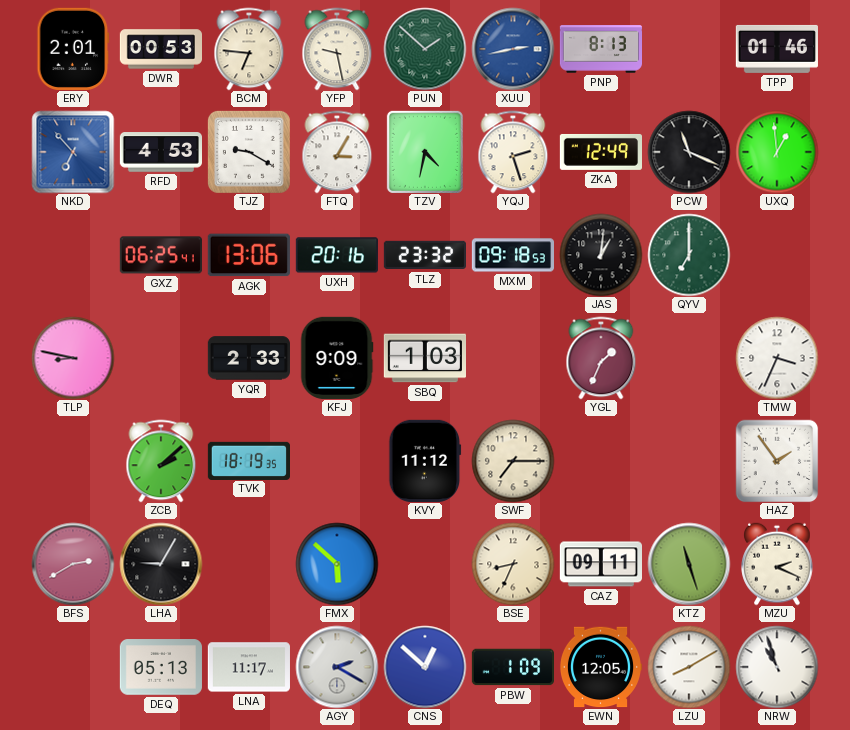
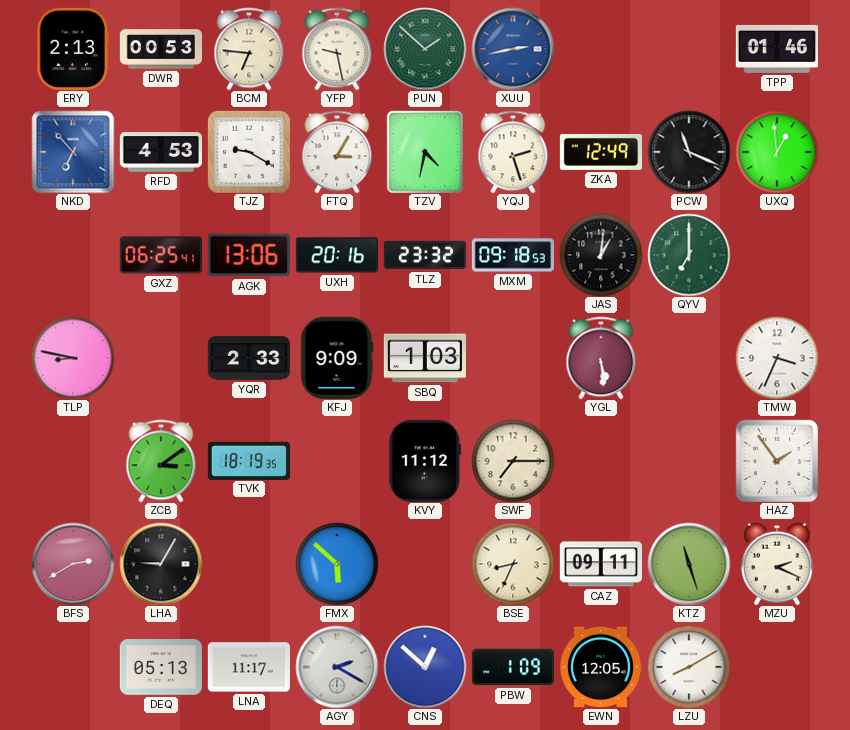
ERY: 2:01 -> 2:13
PNP: 8:13 -> none
YGL: 1:34 -> 5:29
ZCB: 2:08 -> 3:09
NRW: 10:57 -> none
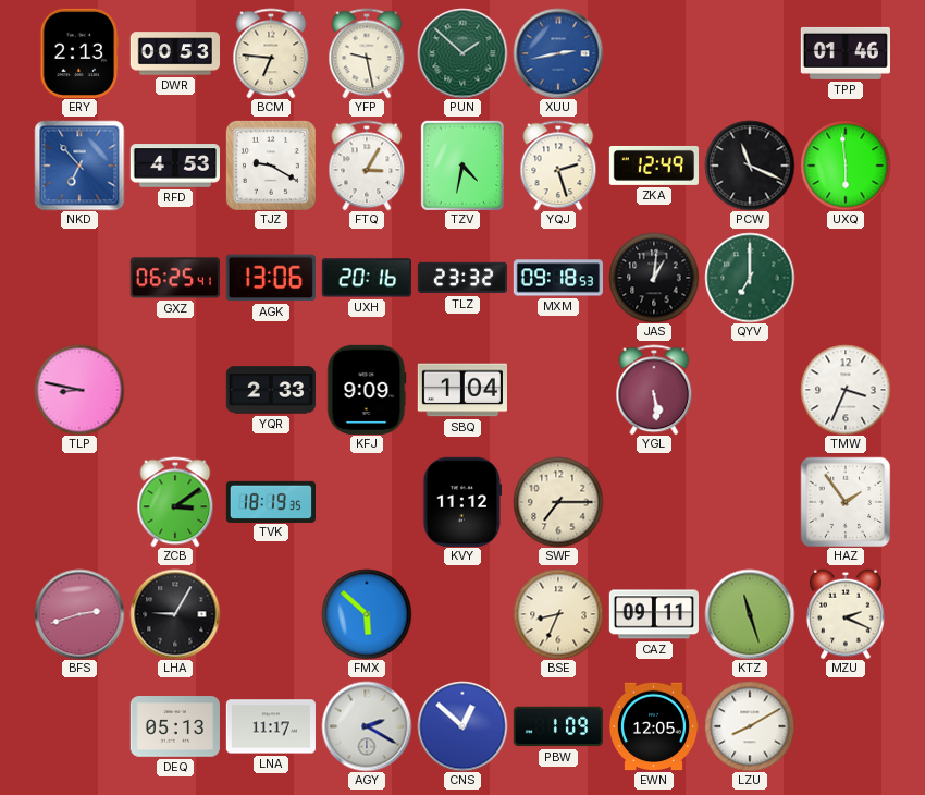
UXQ: 12:59 -> 5:59
SBQ: 1:03 -> 1:04
BFS: 2:40 -> 2:42
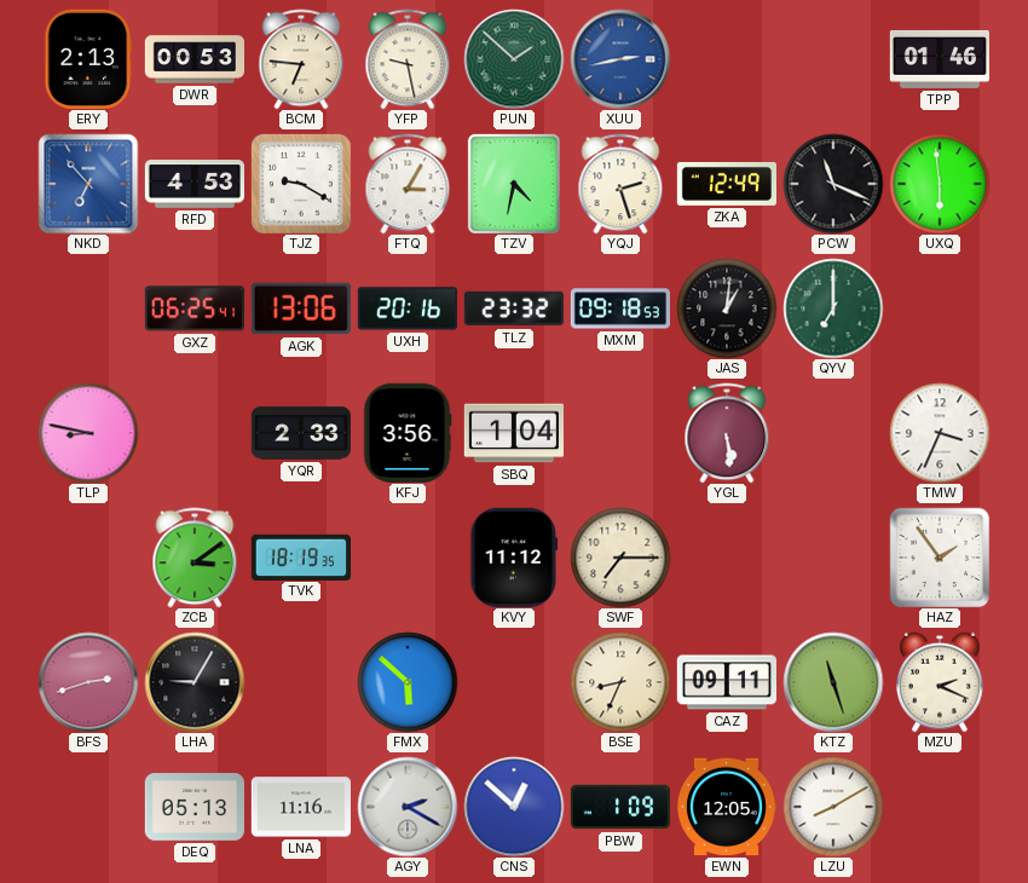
KFJ: 9:09 -> 3:56
LNA: 11:17 -> 11:16
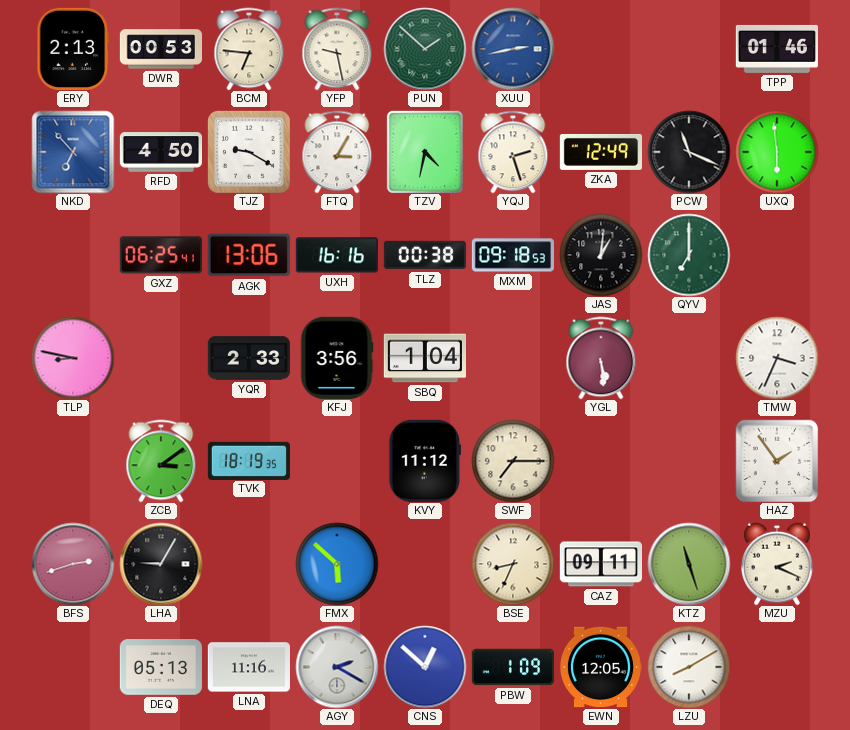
RFD: 4:53 -> 4:50
UXH: 20:16 -> 16:16
TLZ: 23:32 -> 00:38
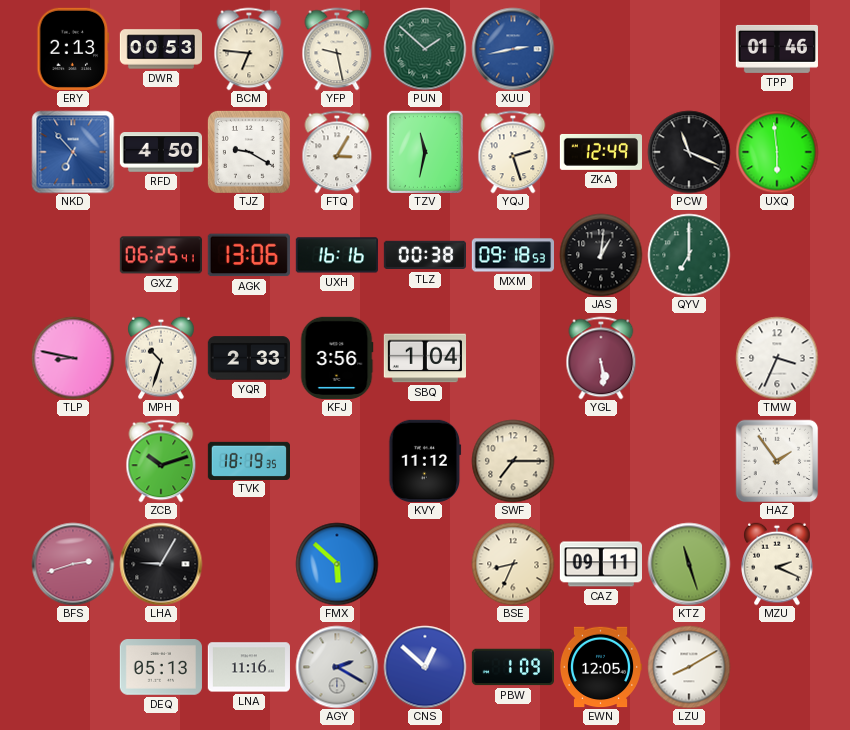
TZV: 4:32 -> 11:32
MPH: none -> 10:33
ZCB: 3:09 -> 10:12
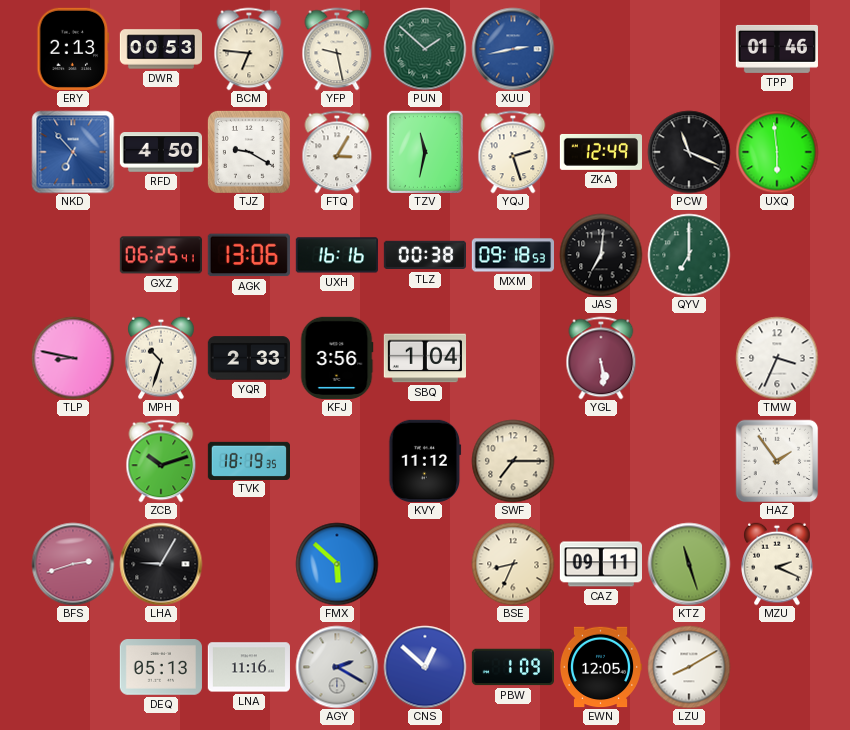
JAS: 1:01 -> 7:01
